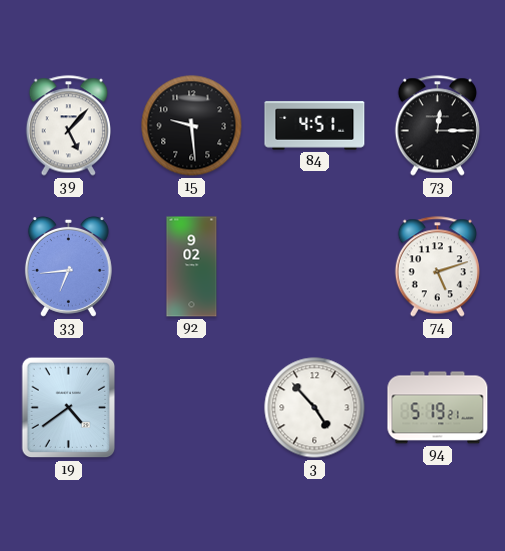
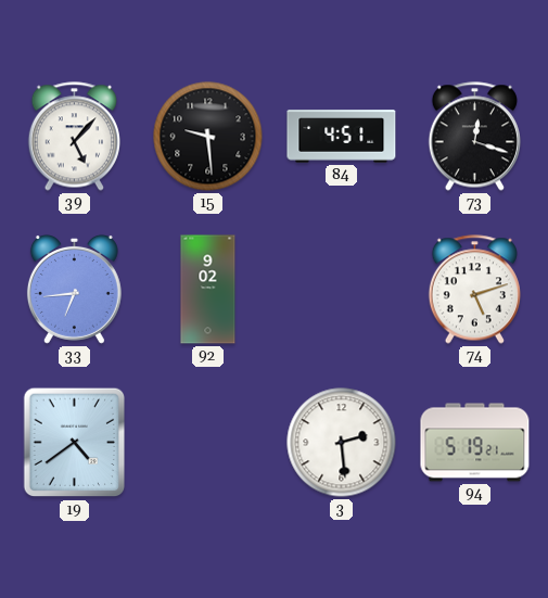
73: 12:15 -> 12:18
3: 4:53 -> 2:29
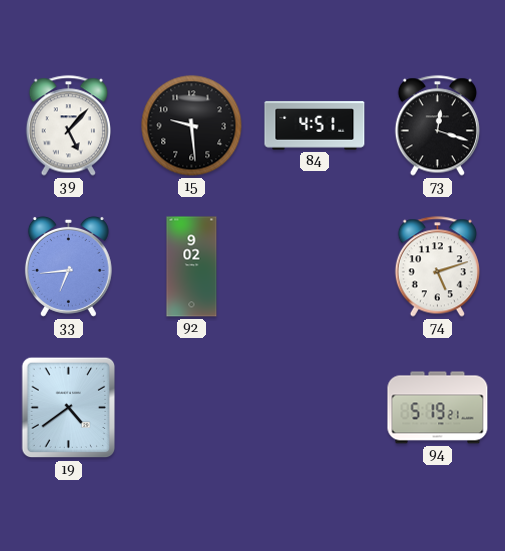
3: 2:29 -> none
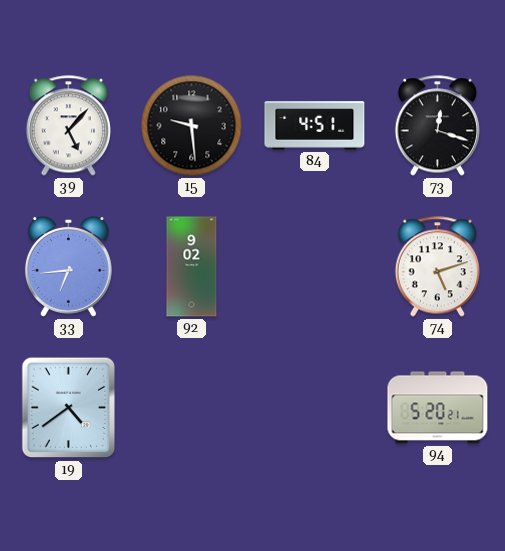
94: 5:19 -> 5:20
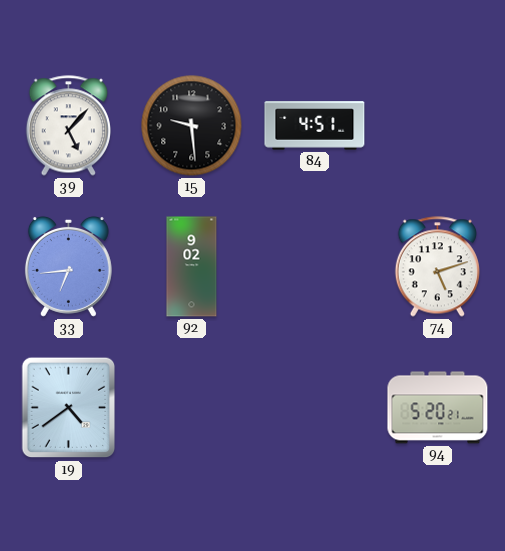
73: 12:18 -> none
